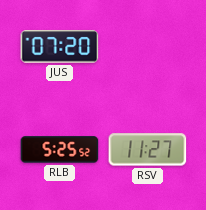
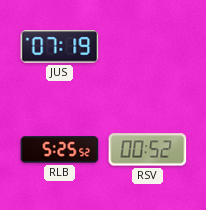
JUS: 07:20 -> 07:19
RSV: 11:27 -> 00:52
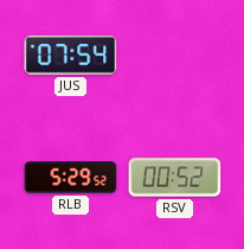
JUS: 07:19 -> 07:54
RLB: 5:25 -> 5:29
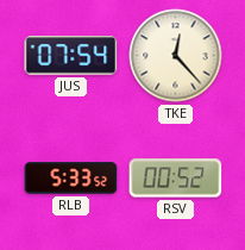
TKE: none -> 12:23
RLB: 5:29 -> 5:33
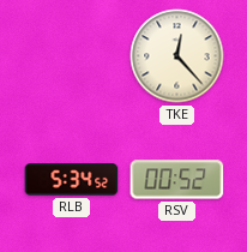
JUS: 07:54 -> none
RLB: 5:33 -> 5:34
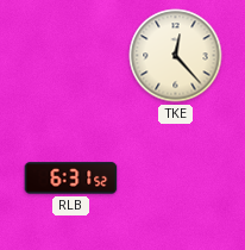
RLB: 5:34 -> 6:31
RSV: 00:52 -> none
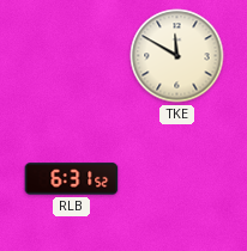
TKE: 12:23 -> 11:50
